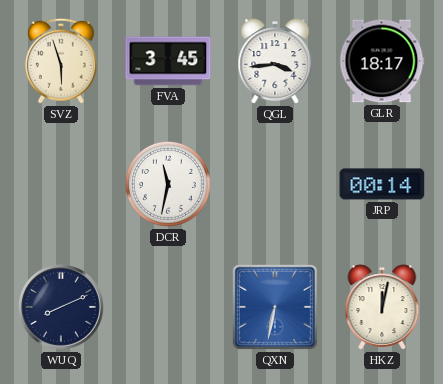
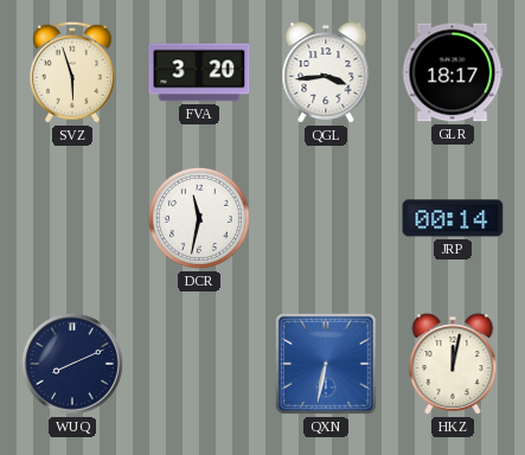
FVA: 3:45 -> 3:20
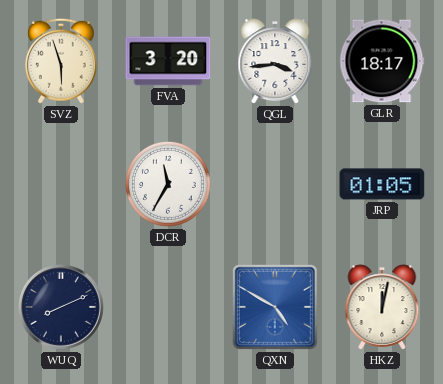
DCR: 11:32 -> 11:35
JRP: 00:14 -> 01:05
QXN: 6:32 -> 4:50
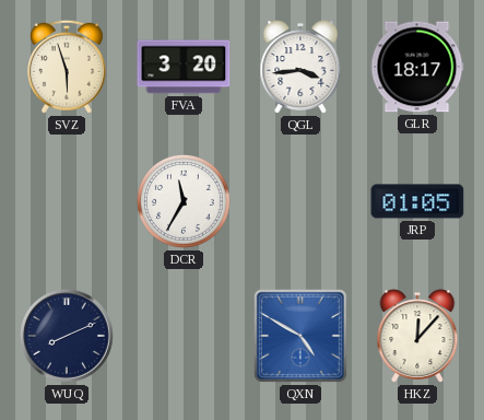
HKZ: 12:02 -> 12:07
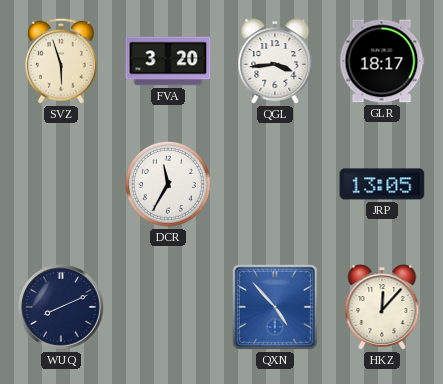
JRP: 01:05 -> 13:05
QXN: 4:50 -> 4:53
